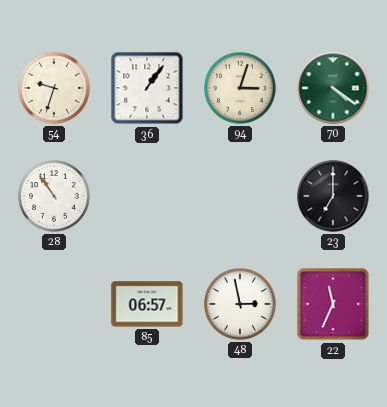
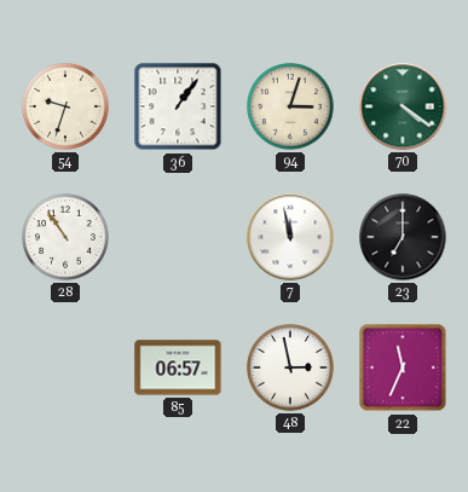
7: none -> 11:58
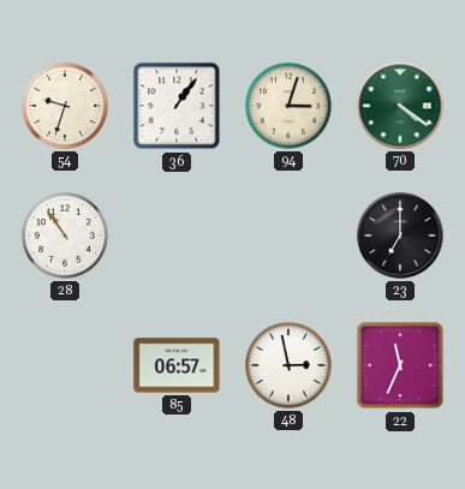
7: 11:58 -> none
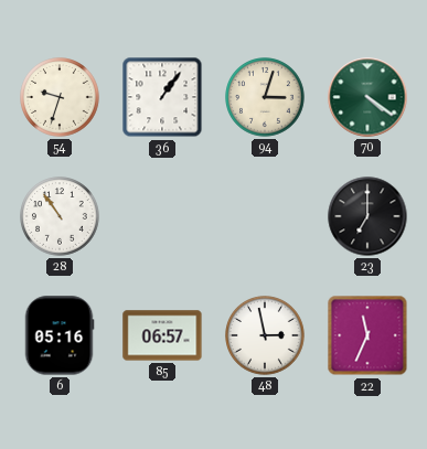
6: none -> 05:16
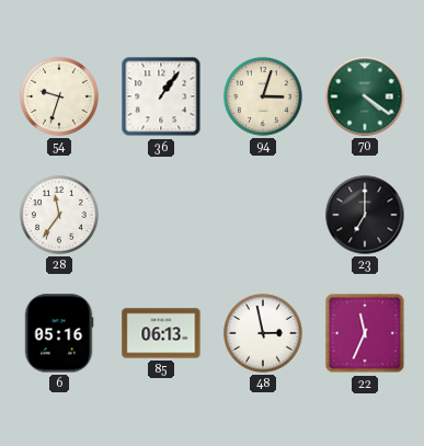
28: 10:54 -> 11:36
85: 06:57 -> 06:13
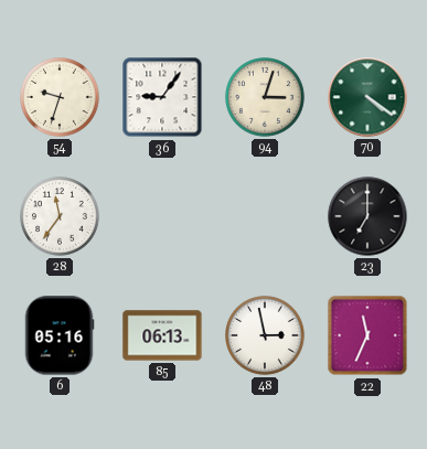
36: 1:06 -> 9:06
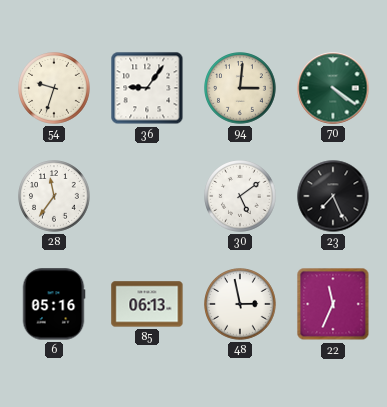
94: 3:03 -> 3:01
30: none -> 5:09
23: 7:00 -> 7:26
